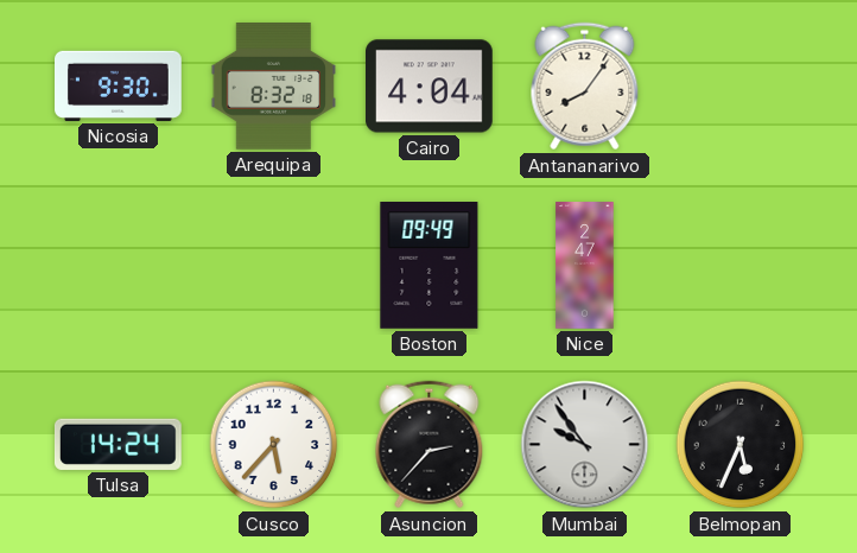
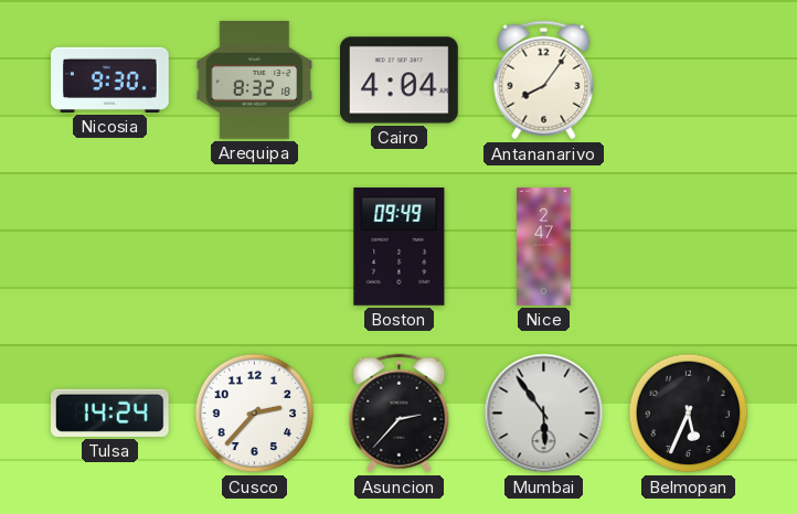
Cusco: 5:37 -> 2:37
Mumbai: 9:54 -> 5:54
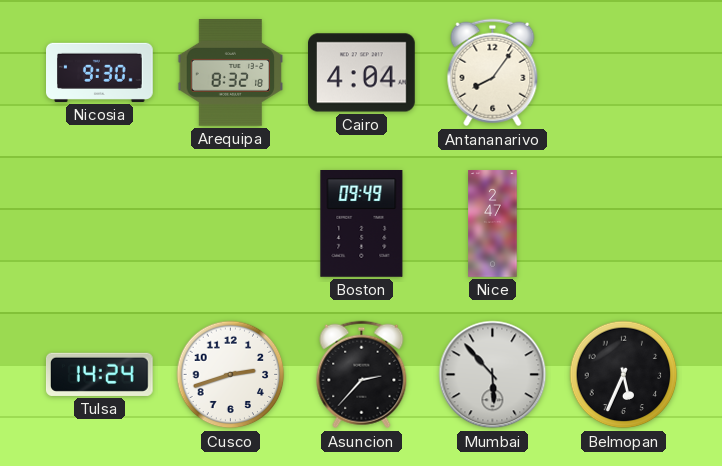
Cusco: 2:37 -> 2:42
Mumbai: 5:54 -> 5:53
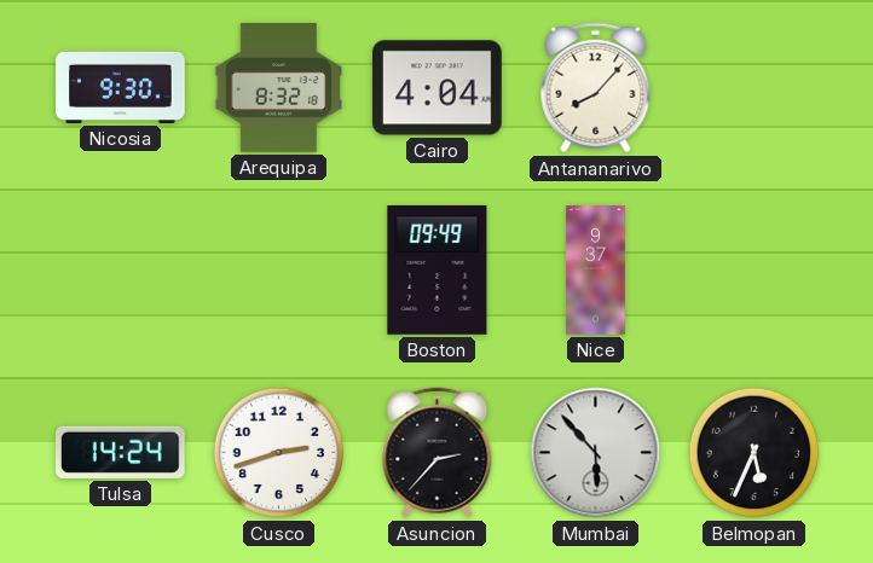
Antananarivo: 8:06 -> 8:07
Nice: 2:47 -> 9:37
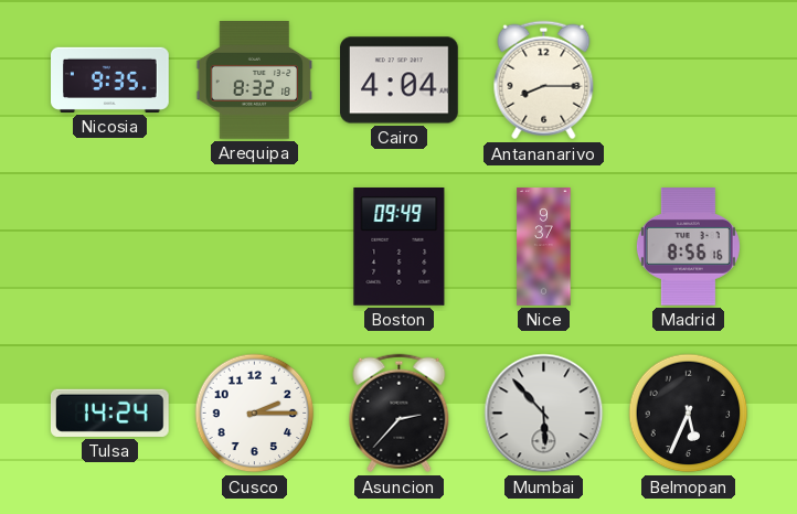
Nicosia: 9:30 -> 9:35
Antananarivo: 8:07 -> 8:15
Madrid: none -> 8:56
Cusco: 2:42 -> 2:15
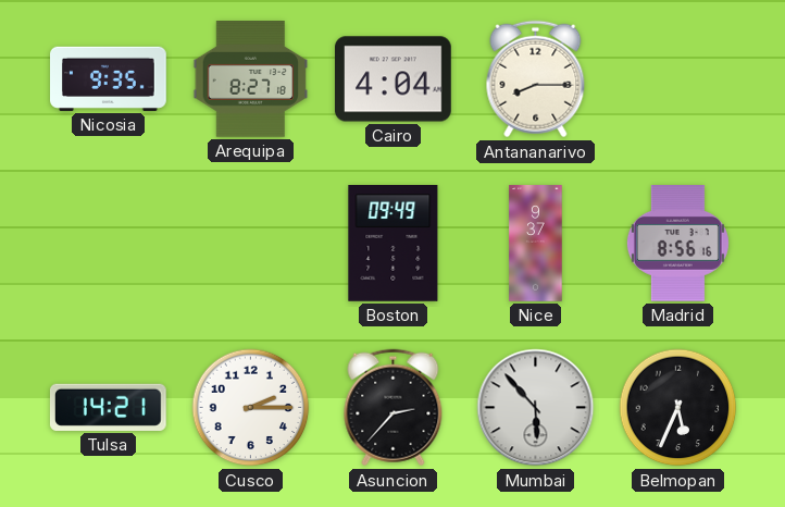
Arequipa: 8:32 -> 8:27
Tulsa: 14:24 -> 14:21
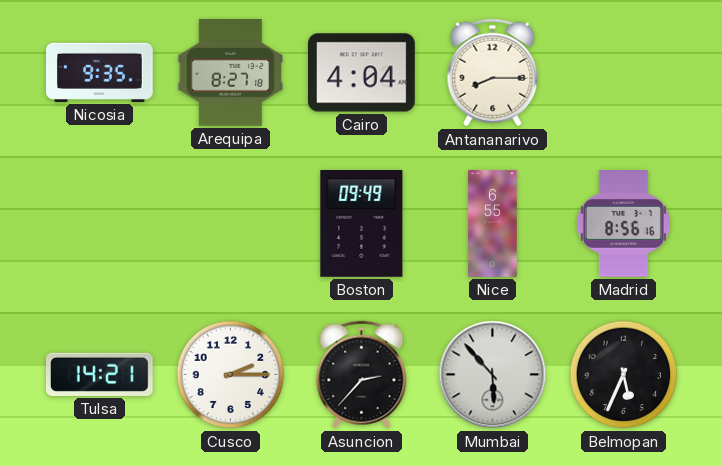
Nice: 9:37 -> 6:55
